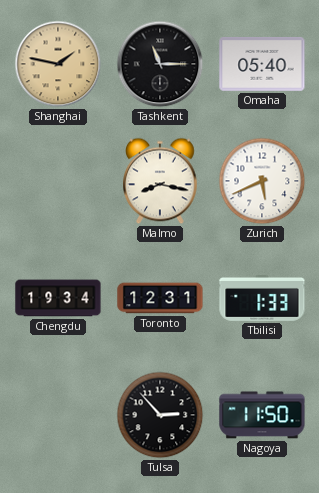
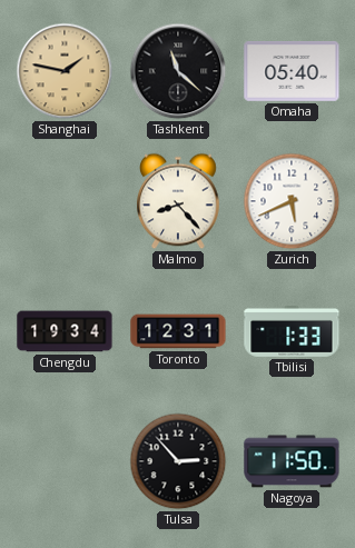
Tashkent: 11:15 -> 11:22
Malmo: 8:17 -> 8:23
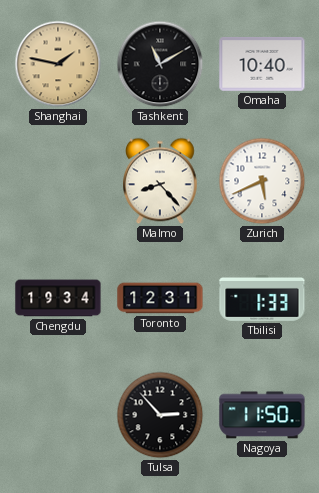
Tashkent: 11:22 -> 11:10
Omaha: 05:40 -> 10:40
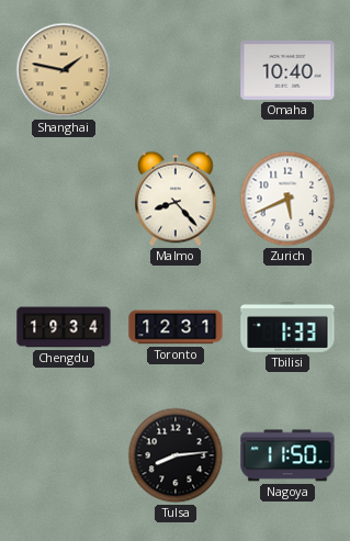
Tashkent: 11:10 -> none
Tulsa: 2:53 -> 8:14
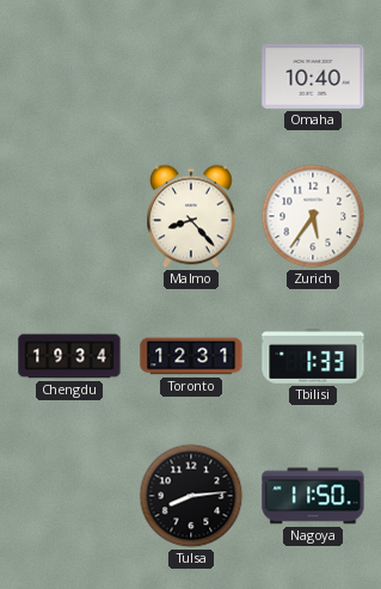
Shanghai: 1:47 -> none
Zurich: 5:41 -> 5:36
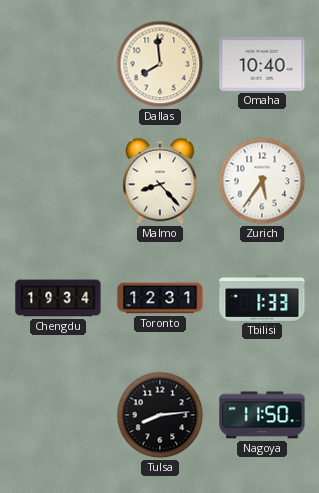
Dallas: none -> 7:59
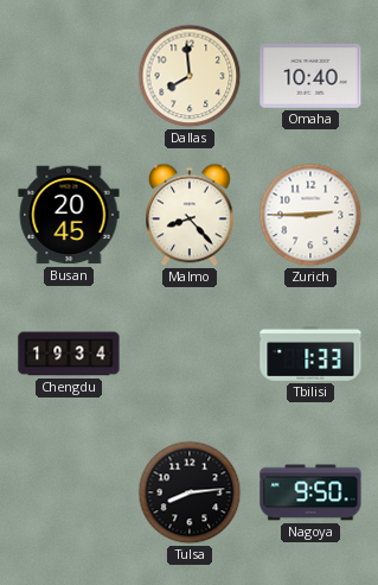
Busan: none -> 20:45
Zurich: 5:36 -> 2:45
Toronto: 12:31 -> none
Nagoya: 11:50 -> 9:50
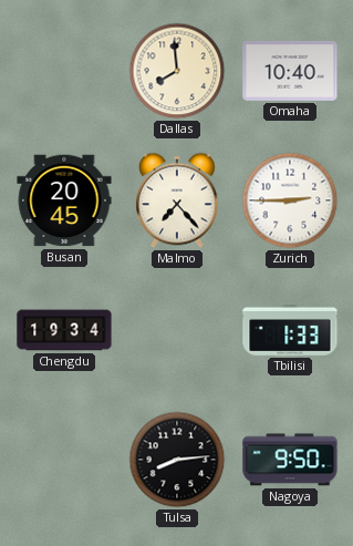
Malmo: 8:23 -> 7:23
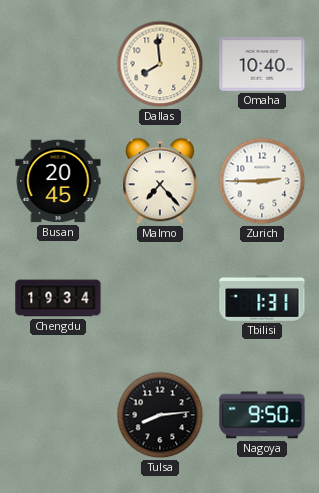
Tbilisi: 1:33 -> 1:31
